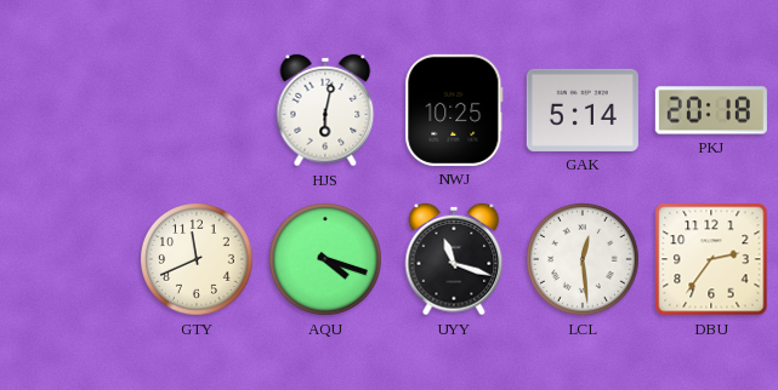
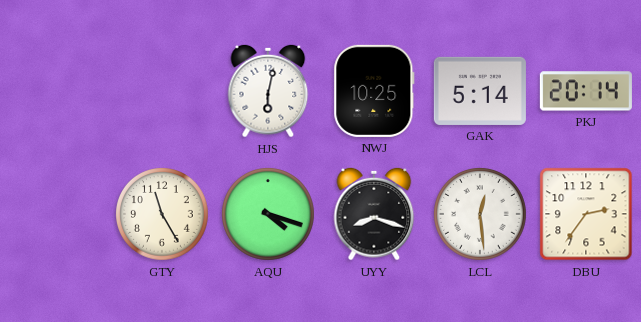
PKJ: 20:18 -> 20:14
GTY: 11:41 -> 11:25
UYY: 11:18 -> 8:18
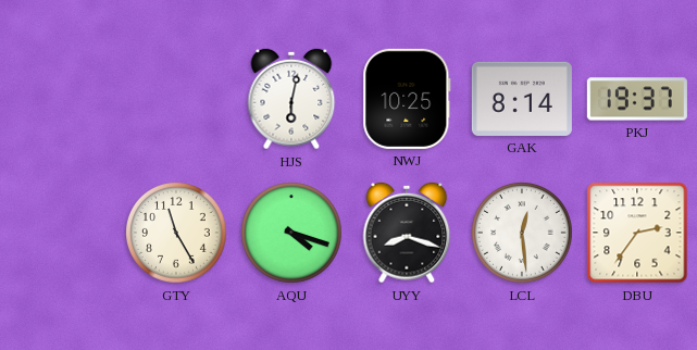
GAK: 5:14 -> 8:14
PKJ: 20:14 -> 19:37
